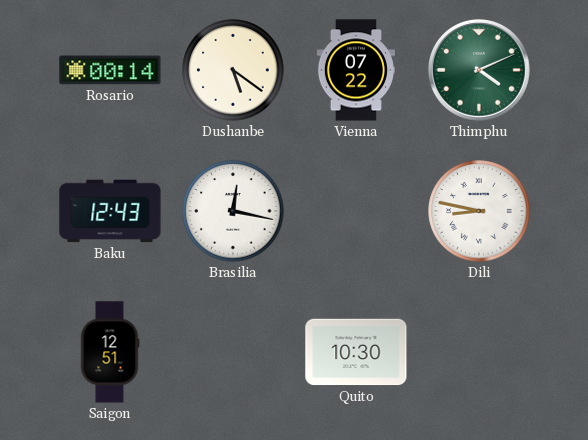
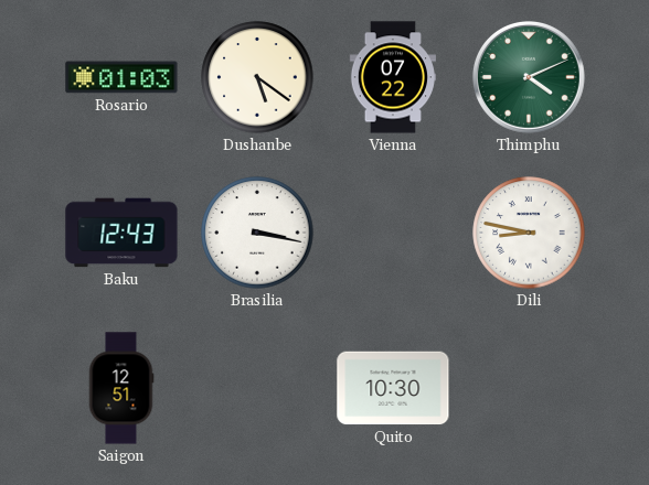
Rosario: 00:14 -> 01:03
Brasilia: 12:17 -> 3:17
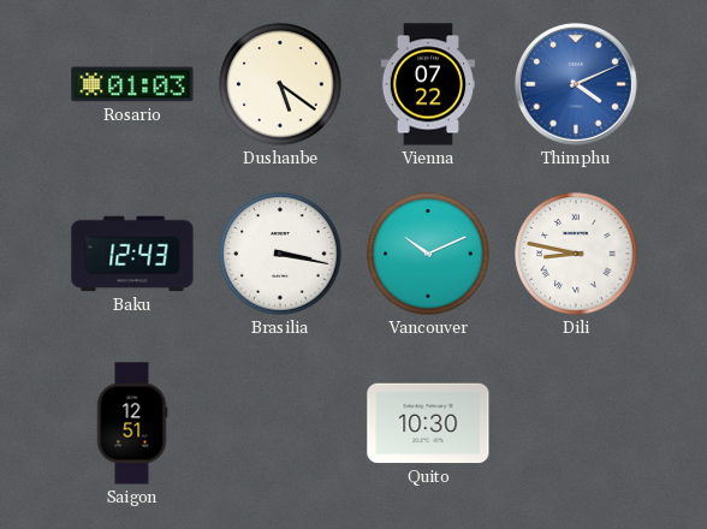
Thimphu dial: green -> blue
Vancouver: none -> 10:11
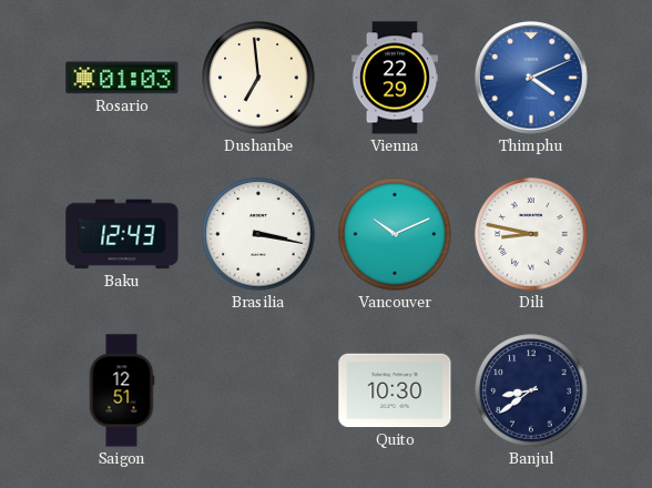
Dushanbe: 5:21 -> 6:59
Vienna: 07:22 -> 22:29
Banjul: none -> 8:39
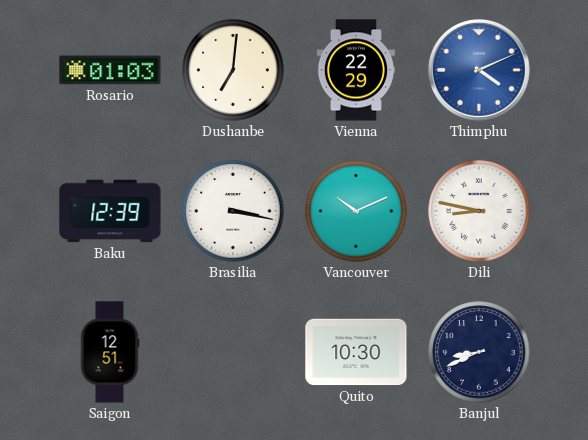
Dushanbe: 6:59 -> 7:01
Baku: 12:43 -> 12:39
Banjul: 8:39 -> 8:41
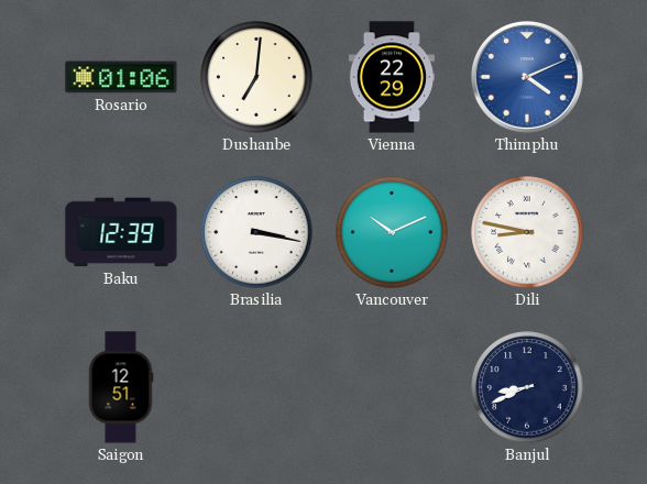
Rosario: 01:03 -> 01:06
Quito: 10:30 -> none
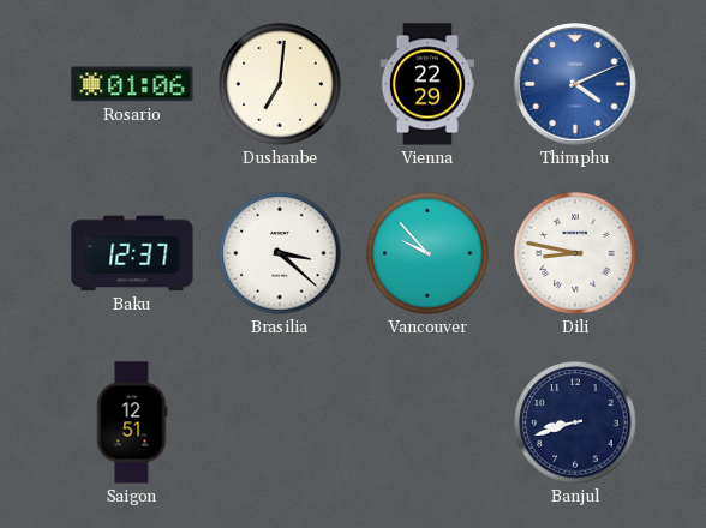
Baku: 12:39 -> 12:37
Brasilia: 3:17 -> 3:22
Vancouver: 10:11 -> 9:53
Banjul: 8:41 -> 8:42
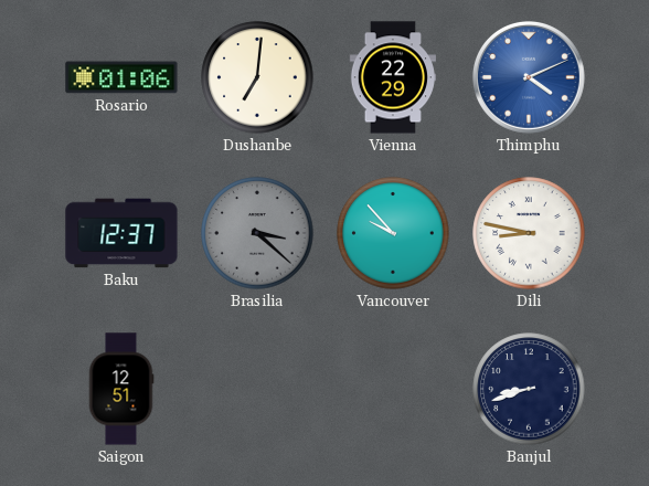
Brasilia dial: white -> grey
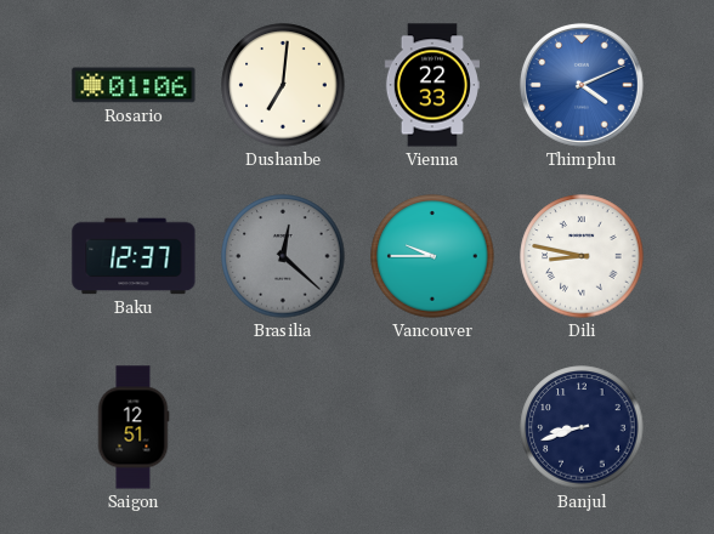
Vienna: 22:29 -> 22:33
Brasilia: 3:22 -> 12:22
Vancouver: 9:53 -> 9:45
